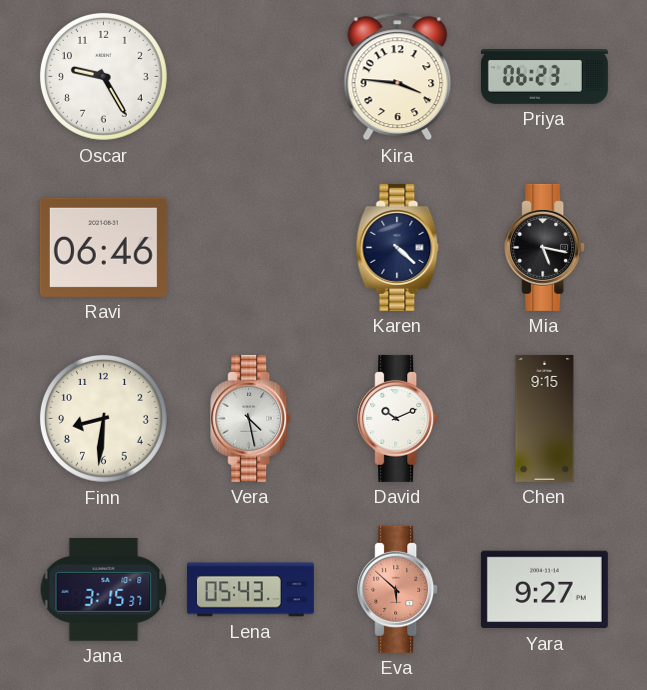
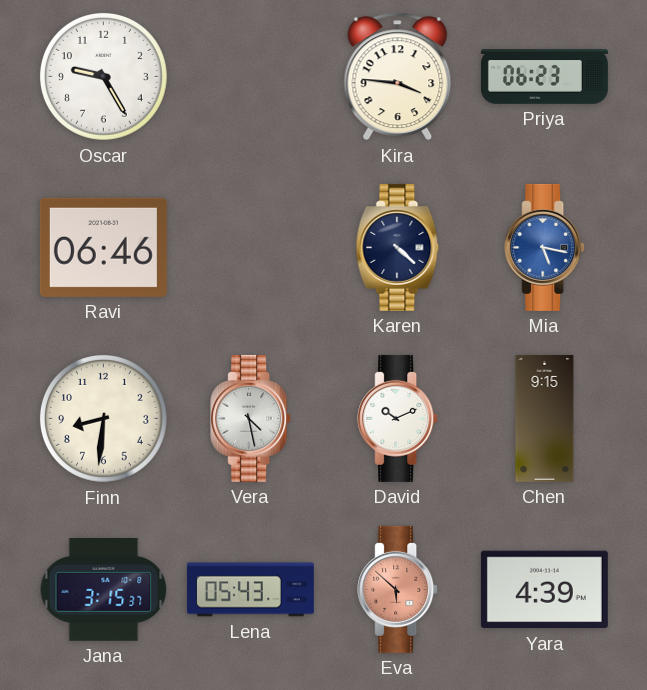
Mia dial: black -> blue
Yara: 9:27 -> 4:39
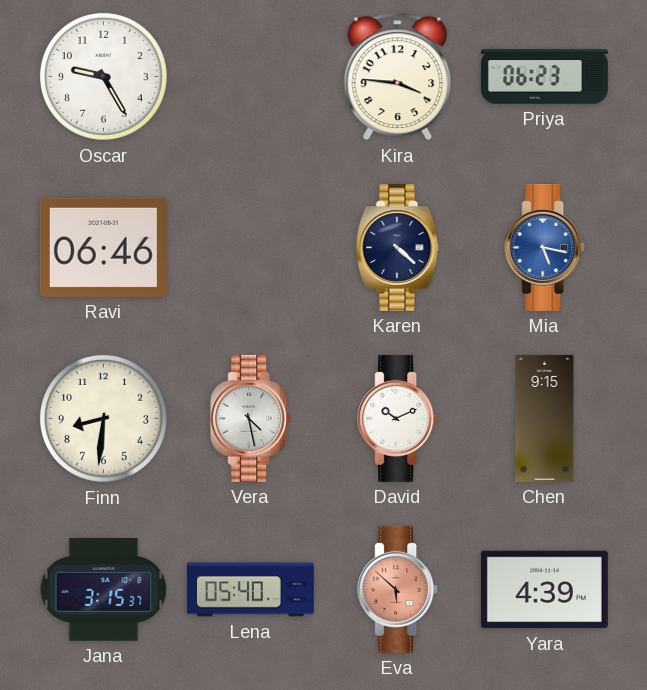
Lena: 05:43 -> 05:40
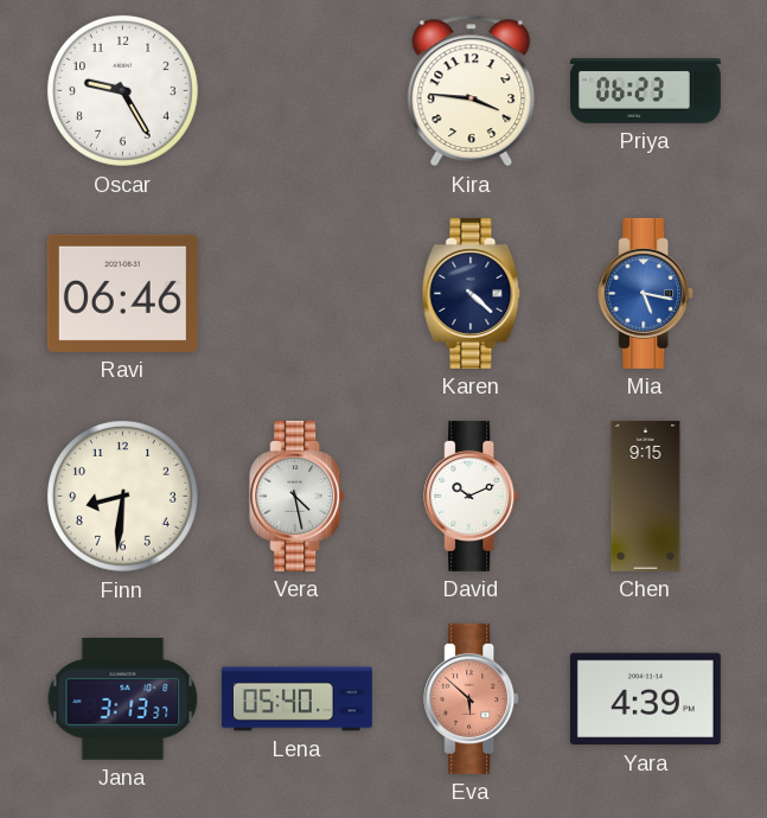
Jana: 3:15 -> 3:13
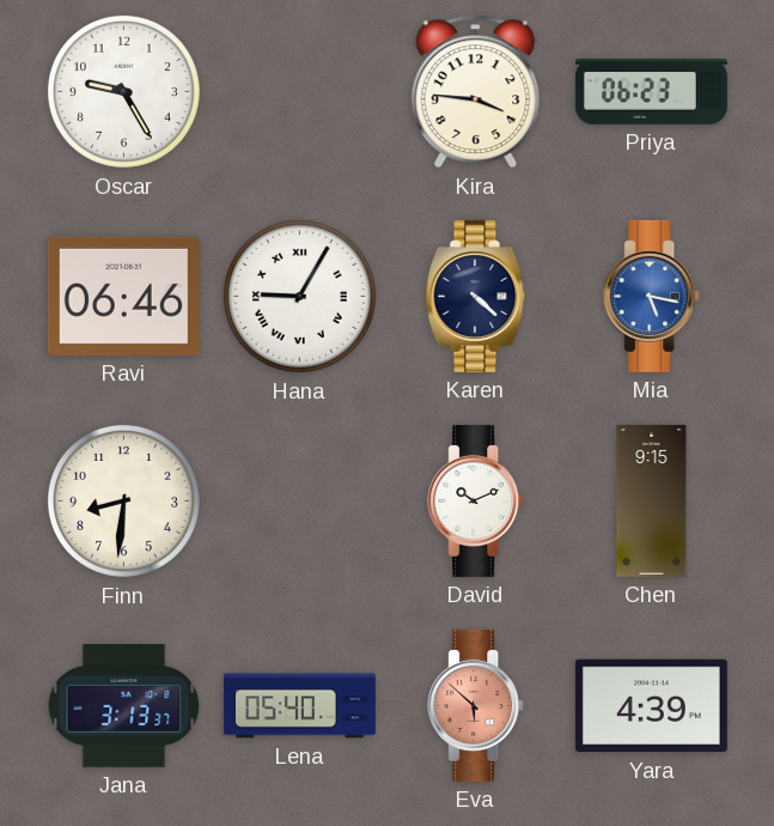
Hana: none -> 9:05
Vera: 4:28 -> none
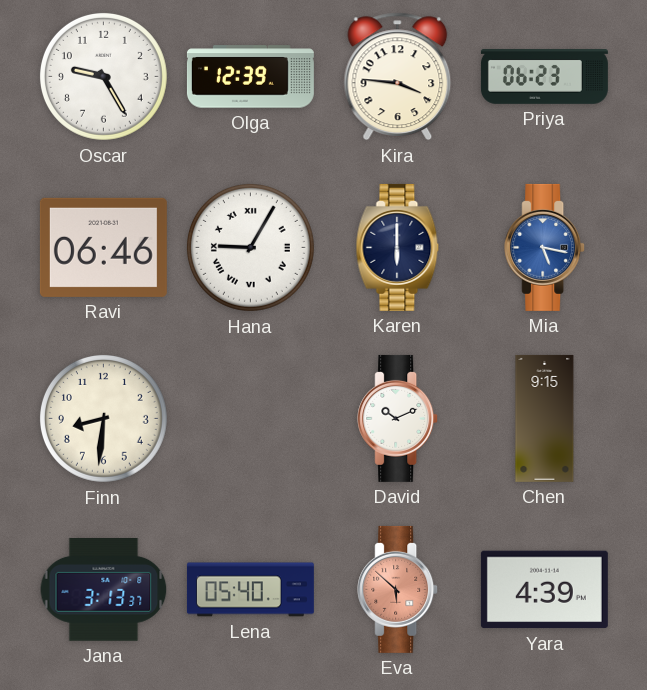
Olga: none -> 12:39
Karen: 4:22 -> 6:00
